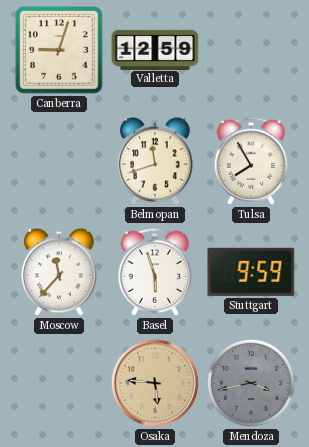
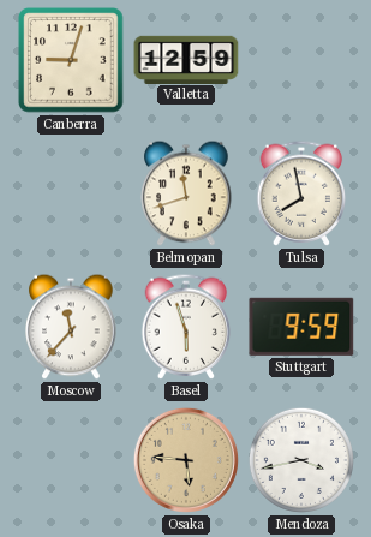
Tulsa: 7:55 -> 7:58
Mendoza dial: grey -> white
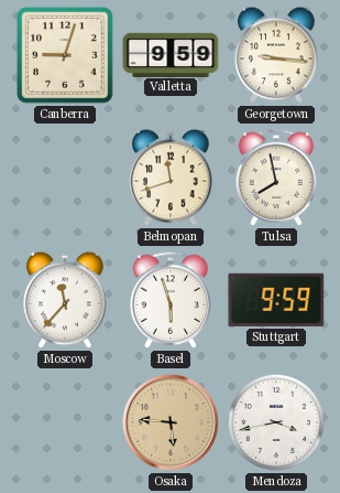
Valletta: 12:59 -> 9:59
Georgetown: none -> 9:16
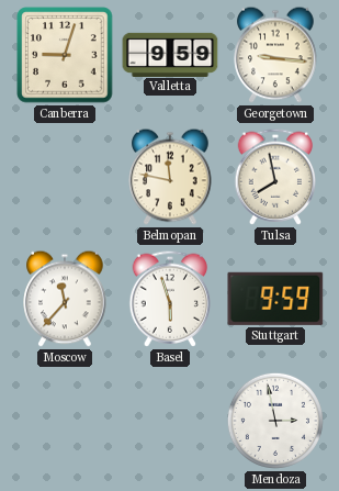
Belmopan: 11:42 -> 11:47
Osaka: 5:46 -> none
Mendoza: 3:43 -> 2:58
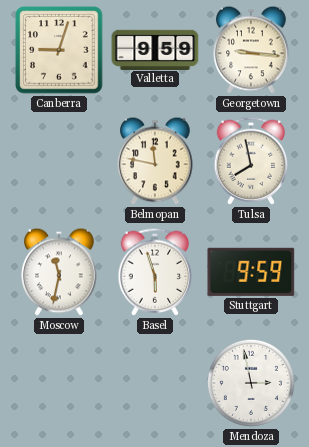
Moscow: 11:37 -> 11:32
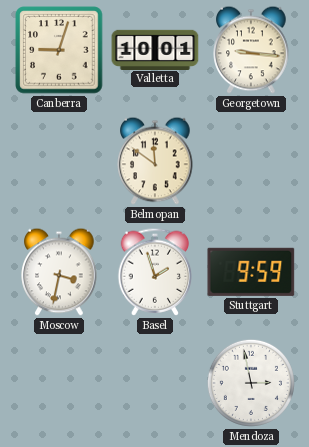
Valletta: 9:59 -> 10:01
Belmopan: 11:47 -> 11:51
Tulsa: 7:58 -> none
Moscow: 11:32 -> 3:32
Basel: 5:57 -> 1:57
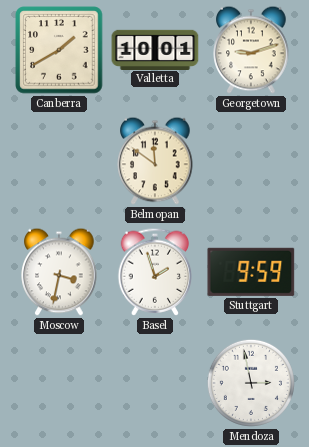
Canberra: 9:03 -> 1:40
Georgetown: 9:16 -> 9:12
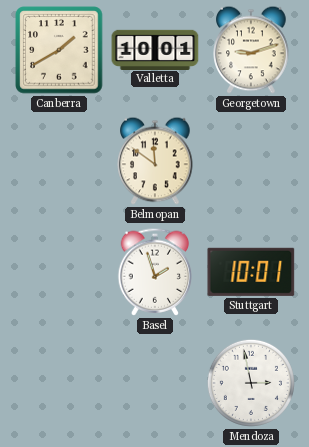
Moscow: 3:32 -> none
Stuttgart: 9:59 -> 10:01
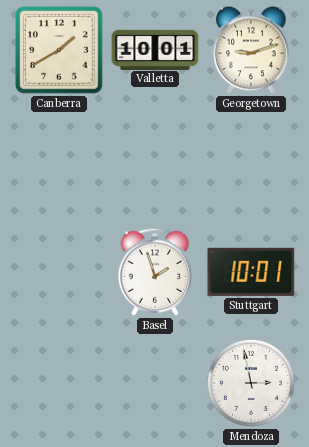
Belmopan: 11:51 -> none
